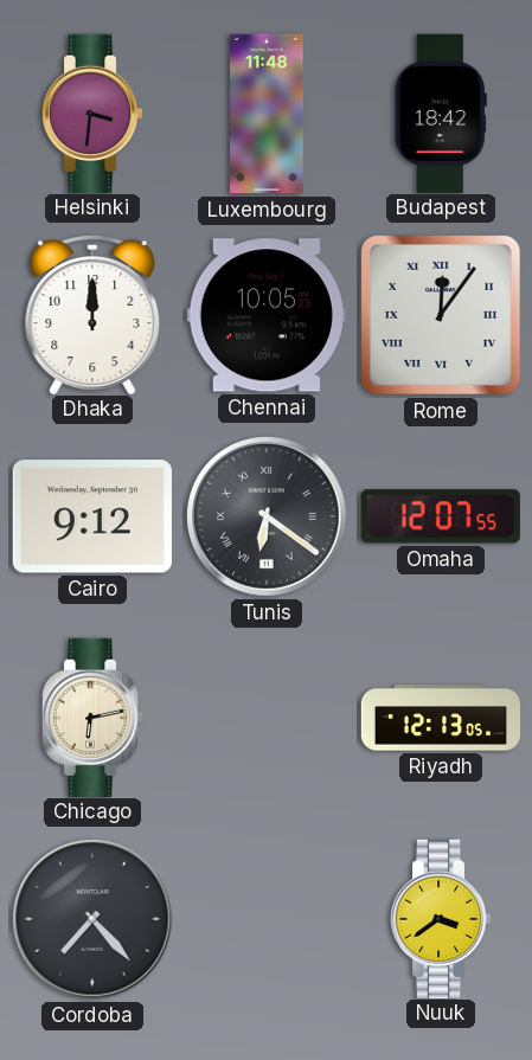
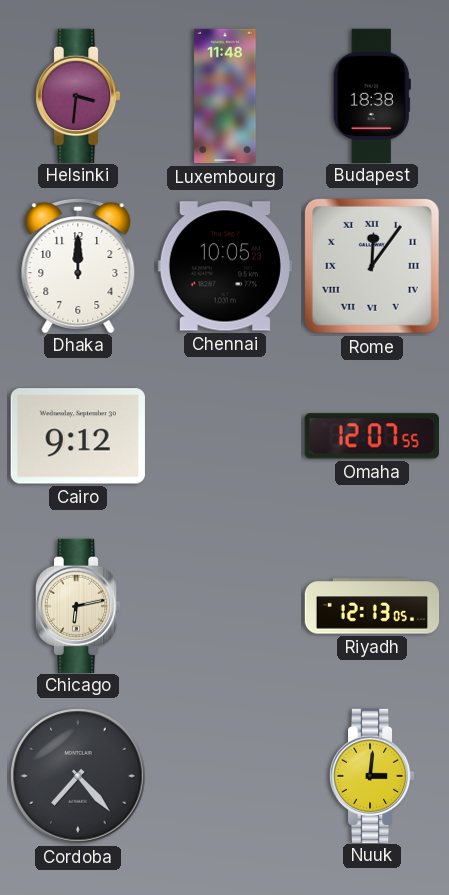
Budapest: 18:42 -> 18:38
Tunis: 6:21 -> none
Nuuk: 3:39 -> 3:01
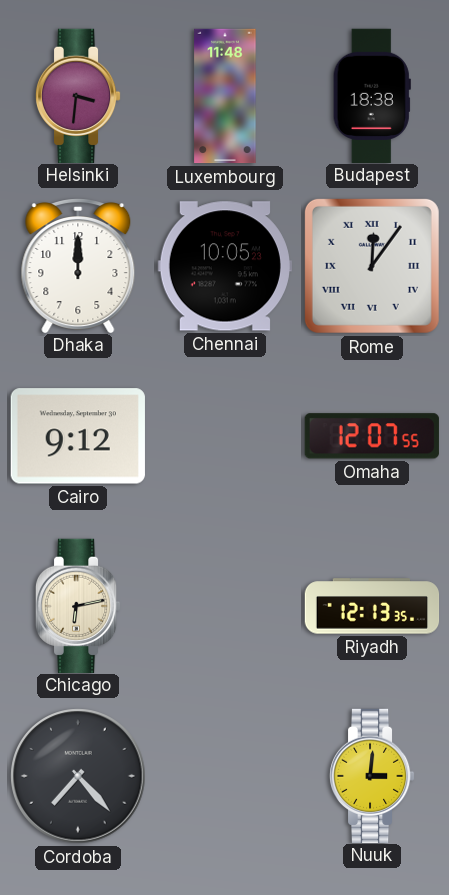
Riyadh: 12:13:05 -> 12:13:35
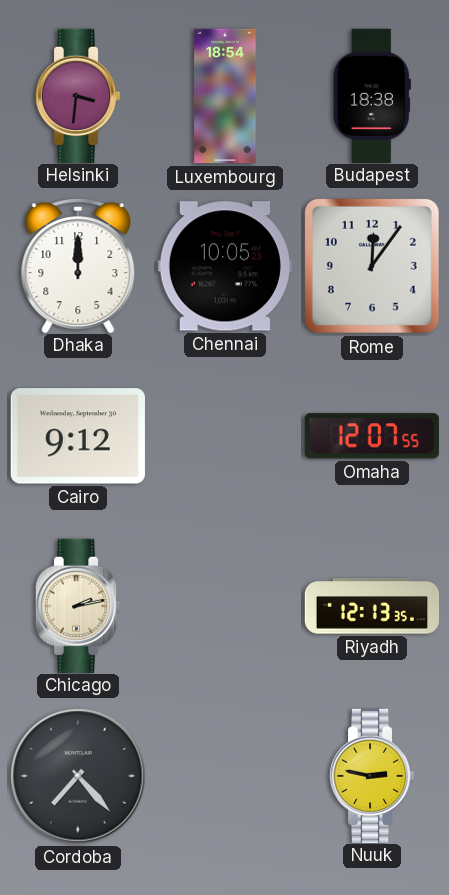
Luxembourg: 11:48 -> 18:54
Rome numerals: Roman -> Arabic
Chicago: 6:13 -> 2:13
Nuuk: 3:01 -> 2:47
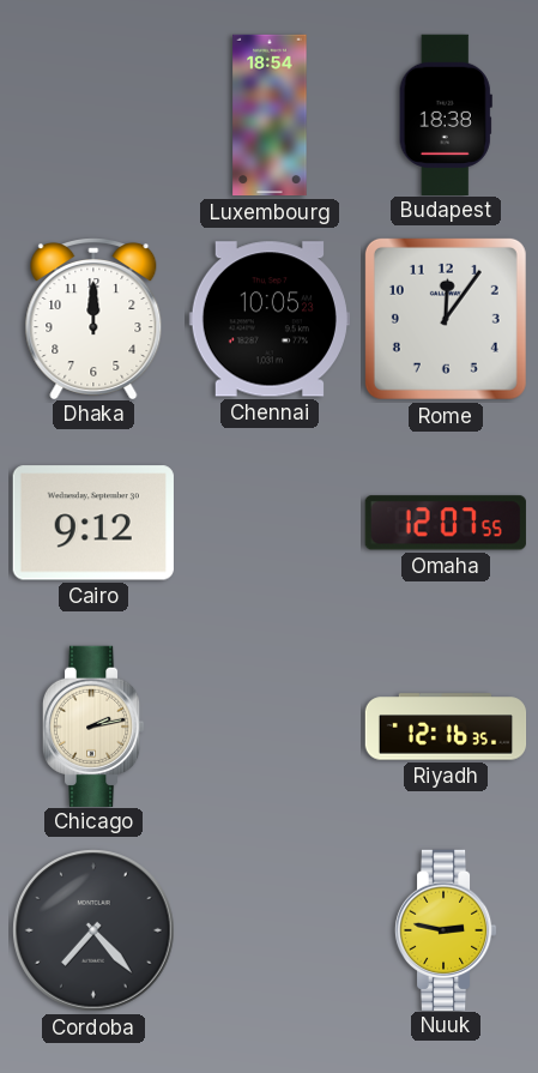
Helsinki: 3:31 -> none
Riyadh: 12:13 -> 12:16
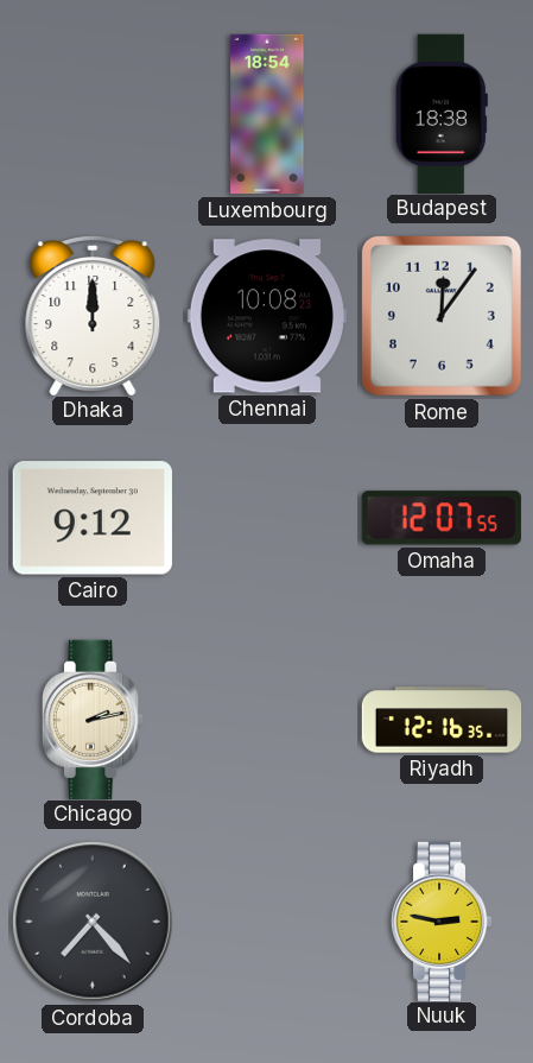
Chennai: 10:05 -> 10:08
